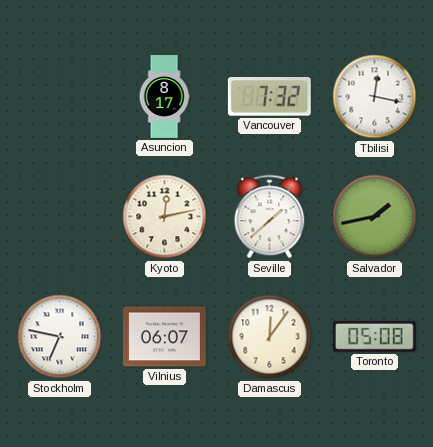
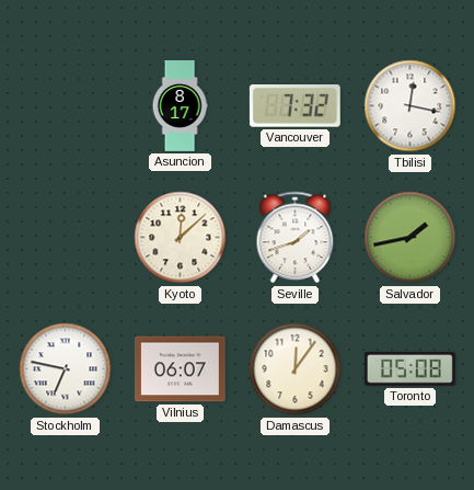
Kyoto: 12:13 -> 12:08
Seville: 1:38 -> 1:42
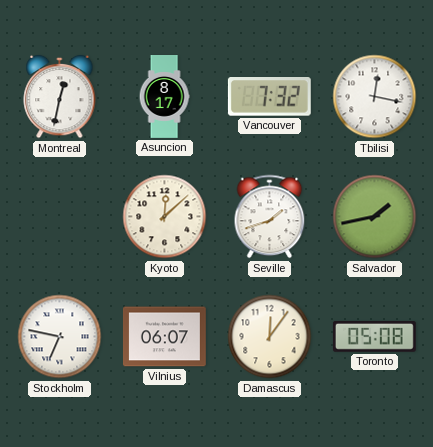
Montreal: none -> 12:32
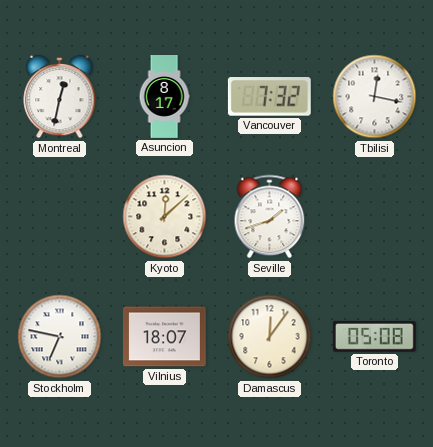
Salvador: 1:43 -> none
Vilnius: 06:07 -> 18:07
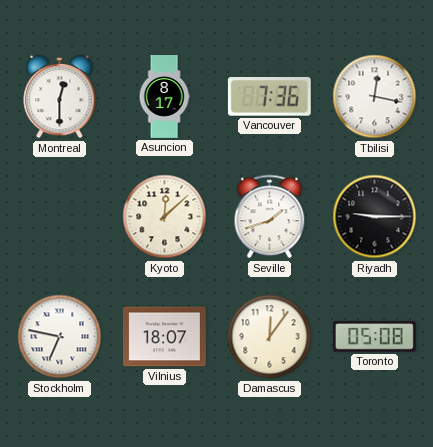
Montreal: 12:32 -> 12:30
Vancouver: 7:32 -> 7:36
Riyadh: none -> 9:15
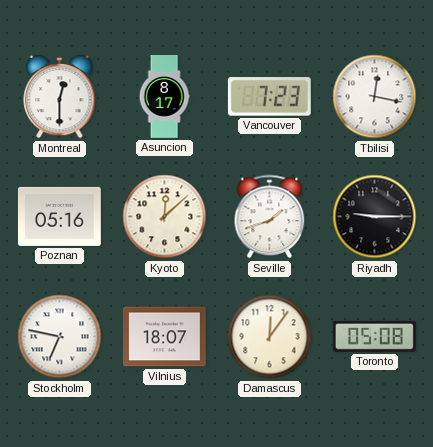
Vancouver: 7:36 -> 7:23
Poznan: none -> 05:16
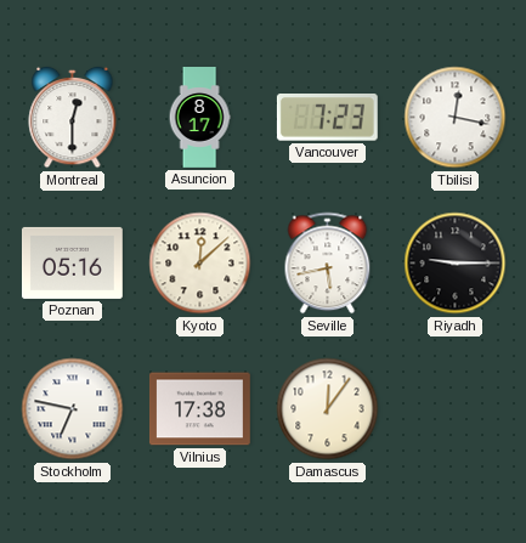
Seville: 1:42 -> 5:43
Vilnius: 18:07 -> 17:38
Toronto: 05:08 -> none
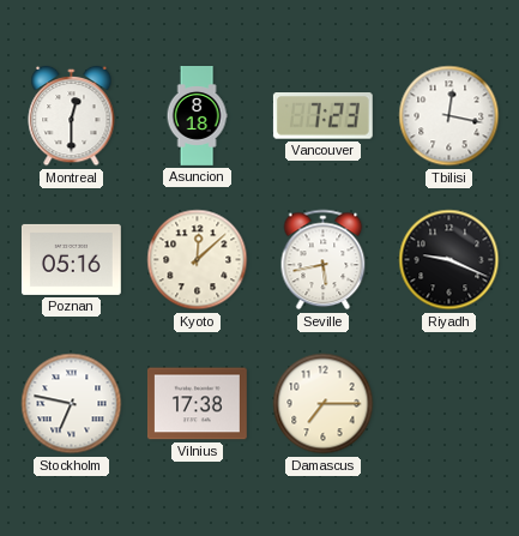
Asuncion: 8:17 -> 8:18
Riyadh: 9:15 -> 9:19
Damascus: 12:06 -> 7:15
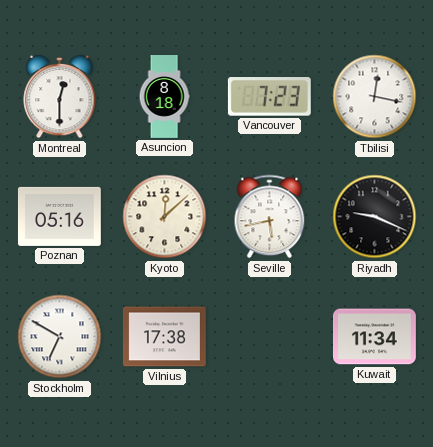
Stockholm: 6:47 -> 6:50
Damascus: 7:15 -> none
Kuwait: none -> 11:34
